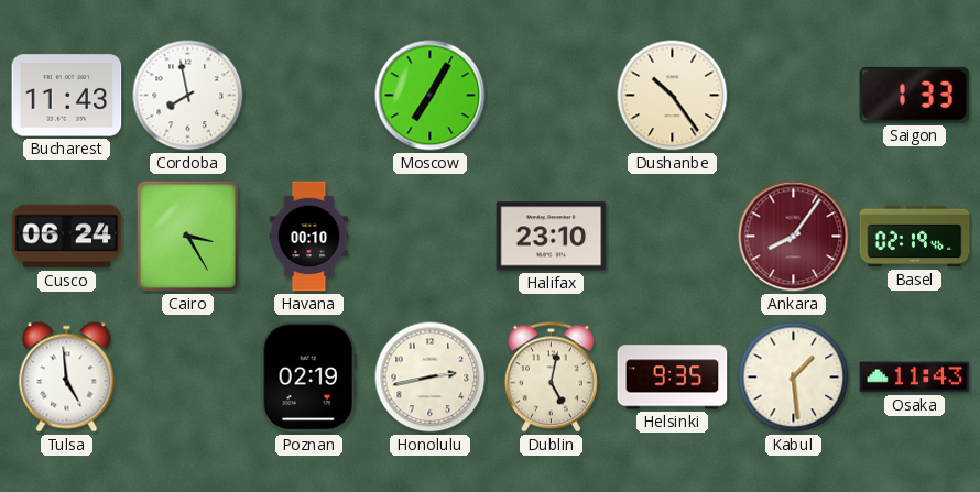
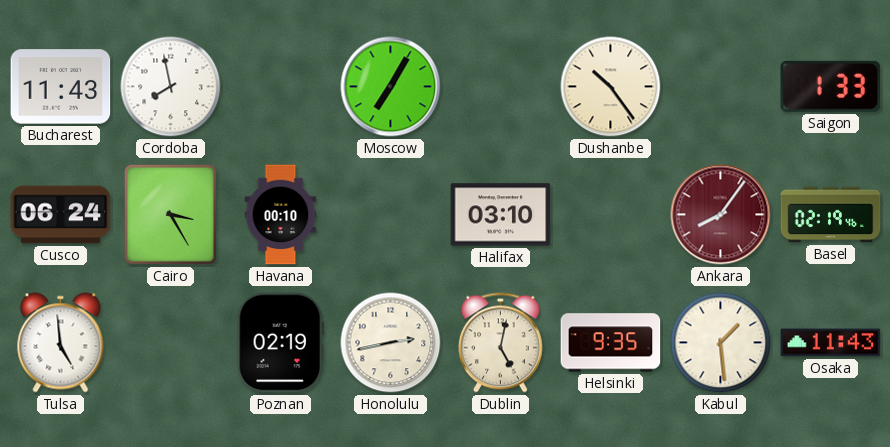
Halifax: 23:10 -> 03:10
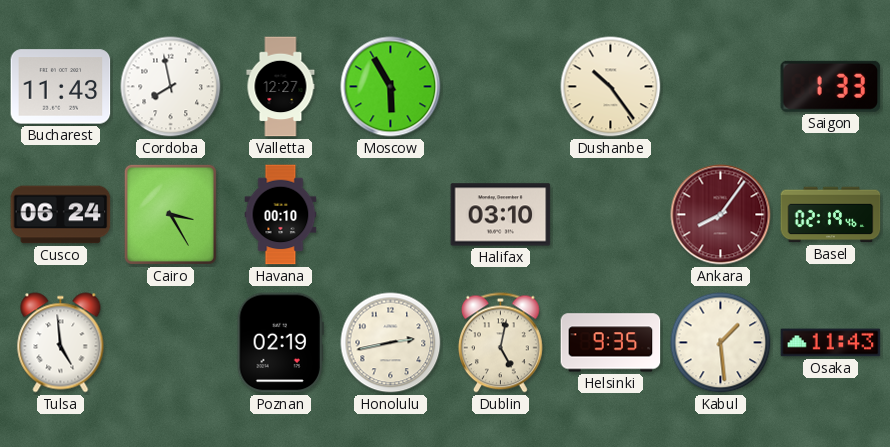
Valletta: none -> 12:27
Moscow: 7:05 -> 5:55
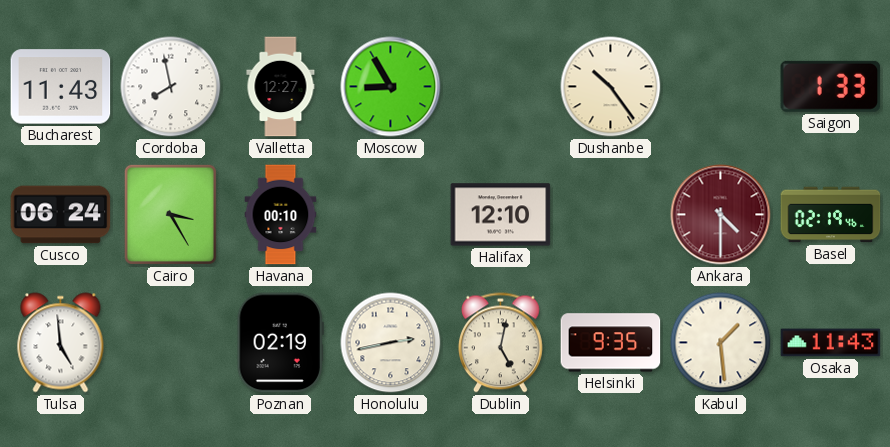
Moscow: 5:55 -> 8:55
Halifax: 03:10 -> 12:10
Ankara: 8:06 -> 4:30
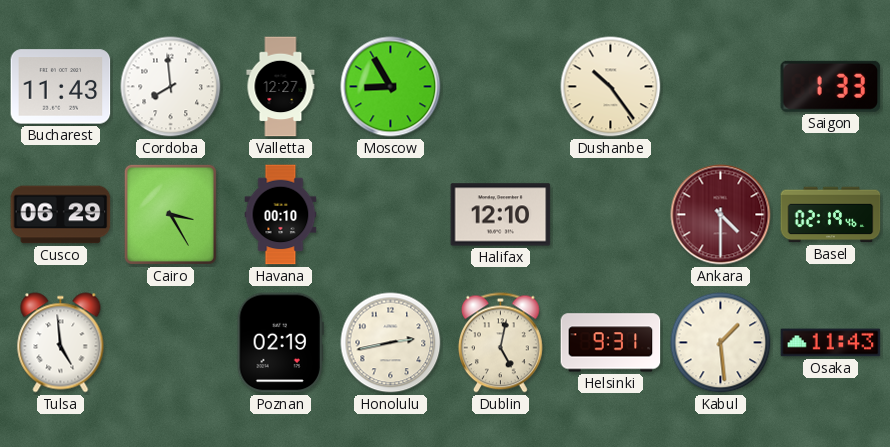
Cordoba: 7:58 -> 7:59
Cusco: 06:24 -> 06:29
Helsinki: 9:35 -> 9:31
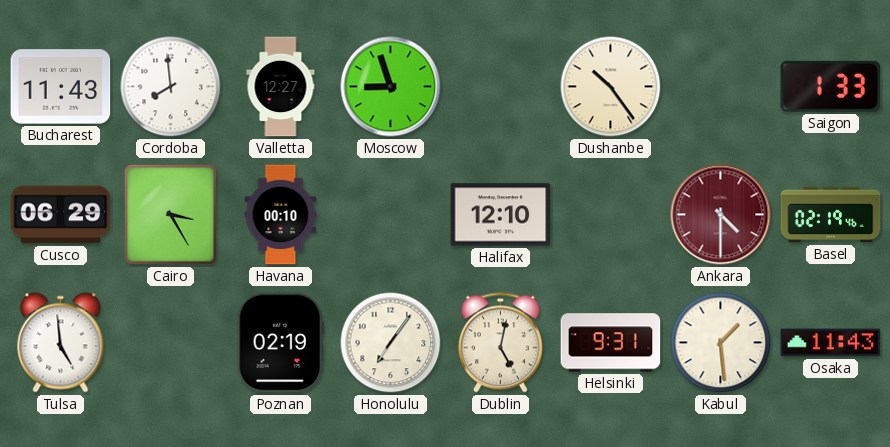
Moscow: 8:55 -> 8:57
Honolulu: 2:43 -> 7:06
